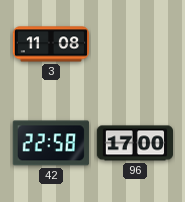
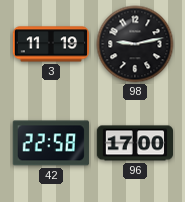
3: 11:08 -> 11:19
98: none -> 9:13
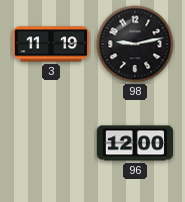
42: 22:58 -> none
96: 17:00 -> 12:00
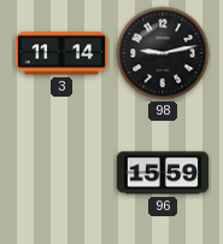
3: 11:19 -> 11:14
96: 12:00 -> 15:59
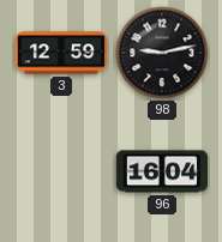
3: 11:14 -> 12:59
96: 15:59 -> 16:04
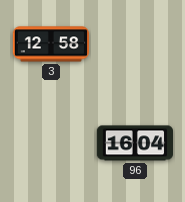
3: 12:59 -> 12:58
98: 9:13 -> none
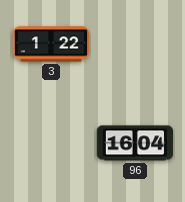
3: 12:58 -> 1:22
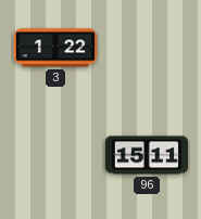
96: 16:04 -> 15:11
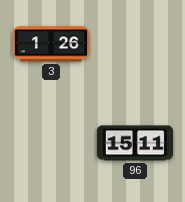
3: 1:22 -> 1:26
